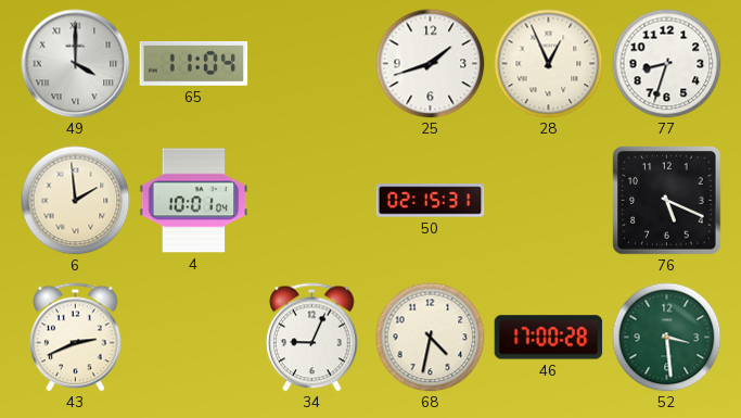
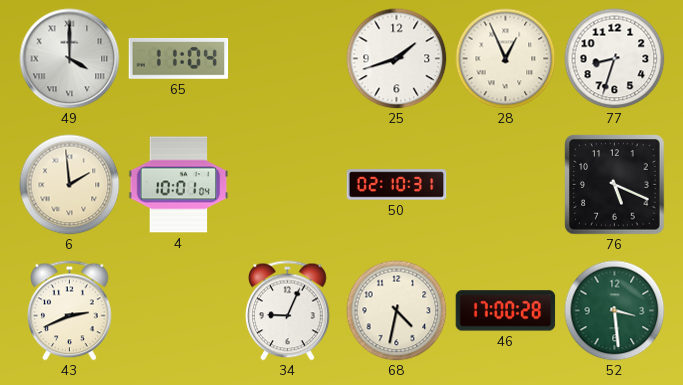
50: 02:15 -> 02:10
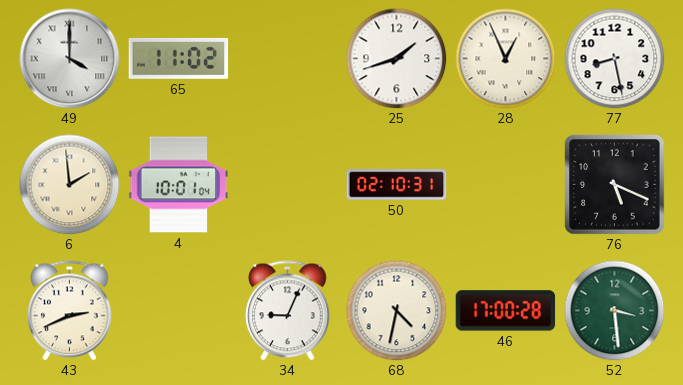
65: 11:04 -> 11:02
77: 8:33 -> 8:28
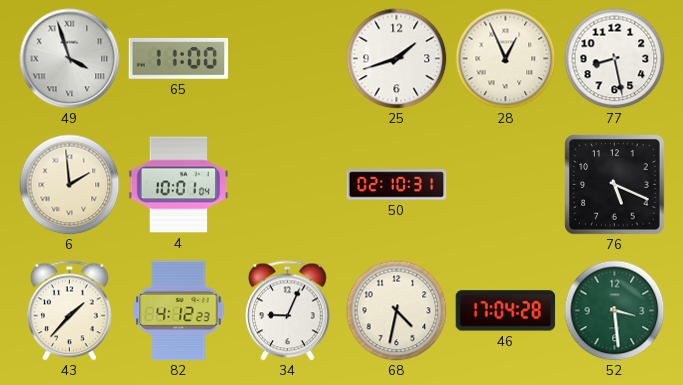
49: 4:00 -> 3:57
65: 11:02 -> 11:00
43: 2:41 -> 1:37
82: none -> 4:12
46: 17:00 -> 17:04
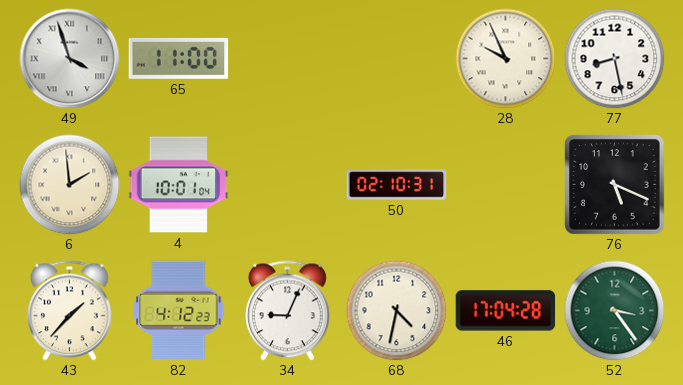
25: 1:42 -> none
28: 12:56 -> 9:56
52: 3:29 -> 3:24
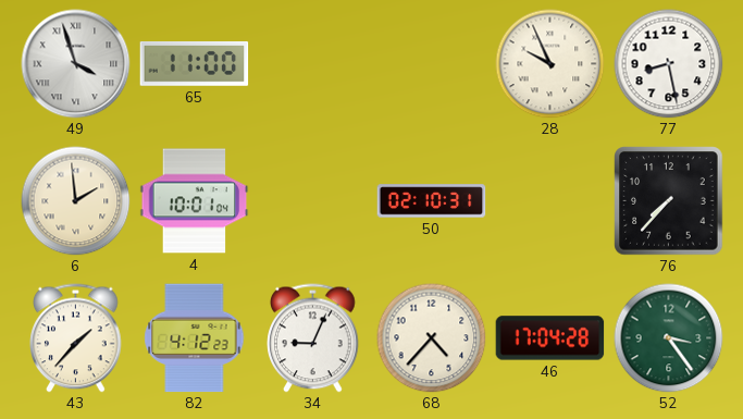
76: 5:19 -> 7:37
68: 4:32 -> 4:37
